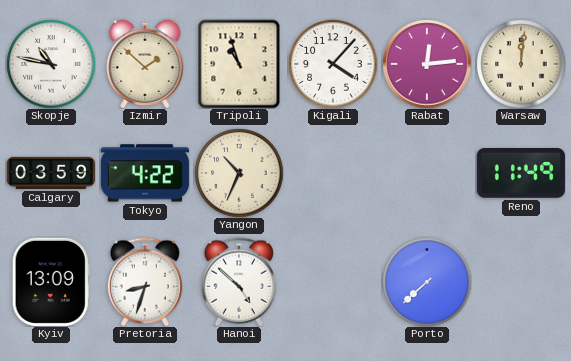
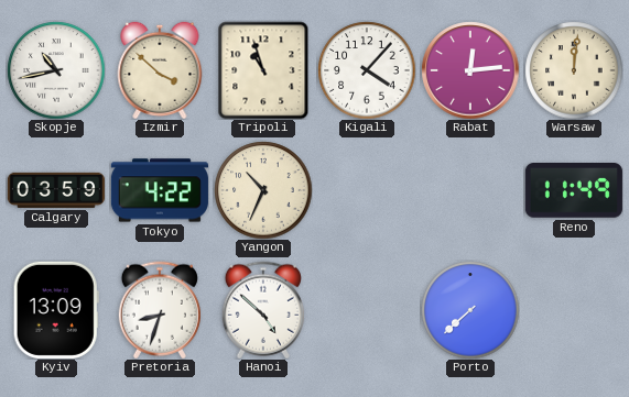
Skopje: 10:47 -> 10:43
Izmir: 1:52 -> 3:52
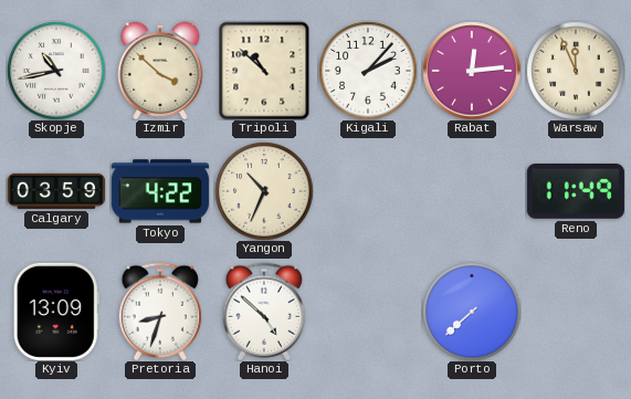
Tripoli: 10:57 -> 10:52
Kigali: 4:07 -> 2:07
Warsaw: 12:01 -> 11:56
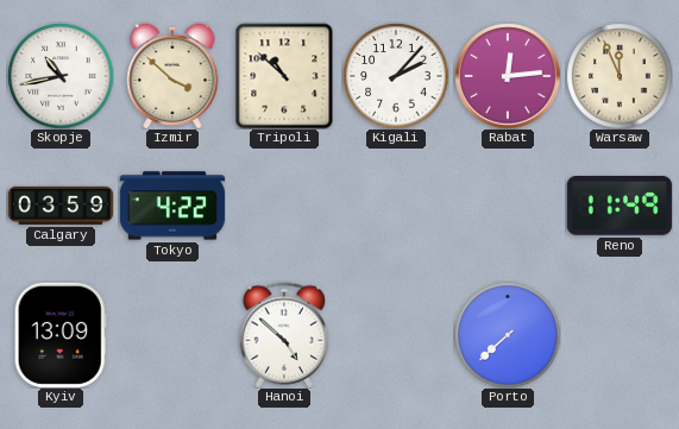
Yangon: 10:34 -> none
Pretoria: 8:33 -> none
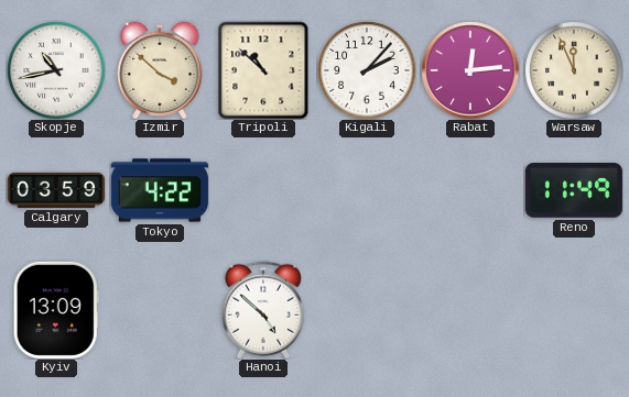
Porto: 7:38 -> none
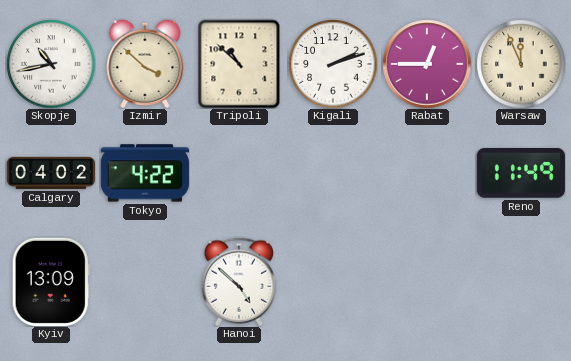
Kigali: 2:07 -> 2:12
Rabat: 12:14 -> 12:45
Calgary: 03:59 -> 04:02
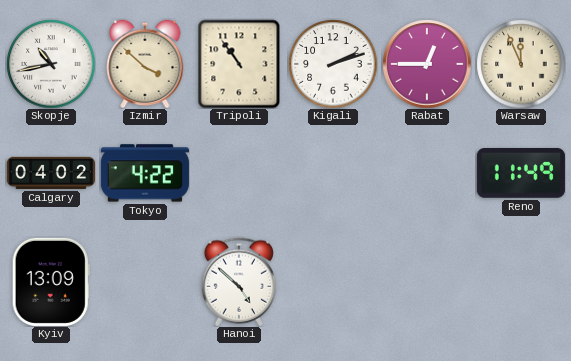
Tripoli: 10:52 -> 10:54
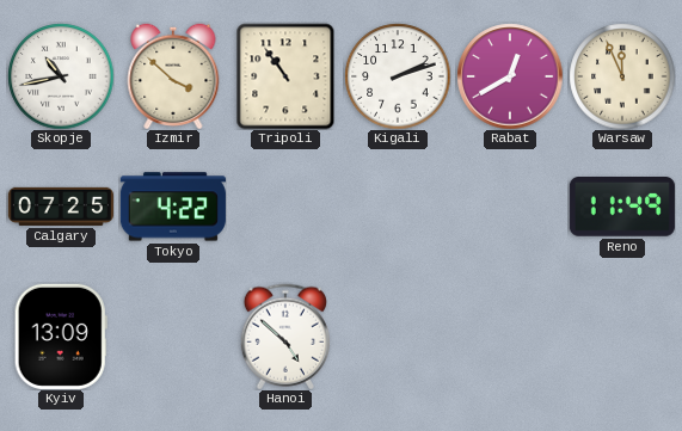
Rabat: 12:45 -> 12:40
Calgary: 04:02 -> 07:25
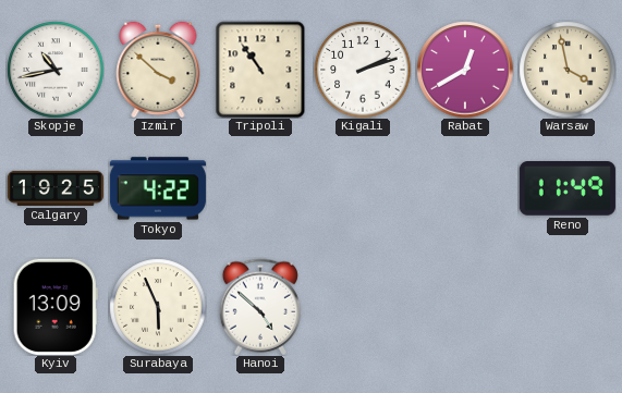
Warsaw: 11:56 -> 3:58
Calgary: 07:25 -> 19:25
Surabaya: none -> 5:56
